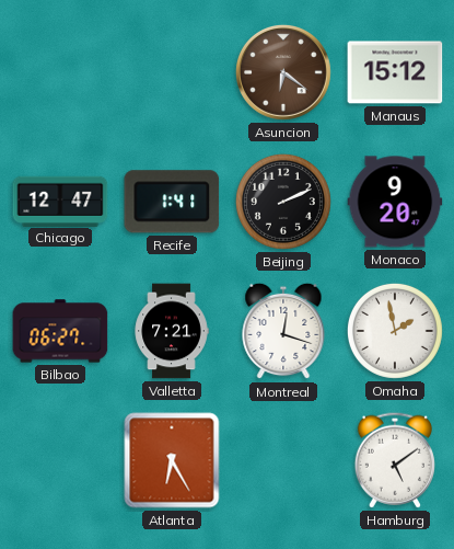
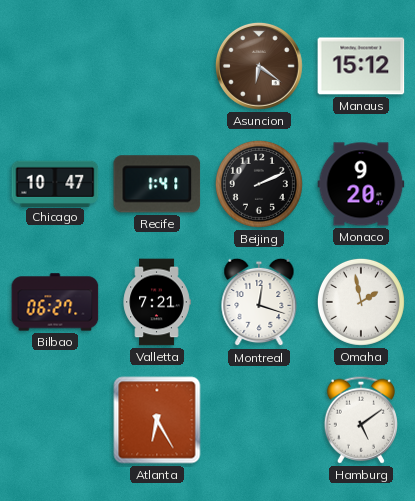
Chicago: 12:47 -> 10:47
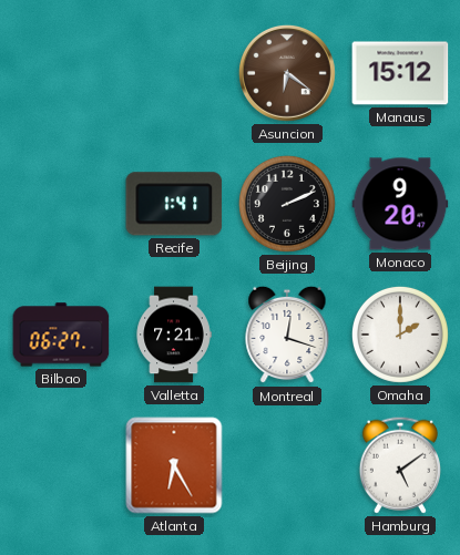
Chicago: 10:47 -> none
Omaha: 1:58 -> 2:00
